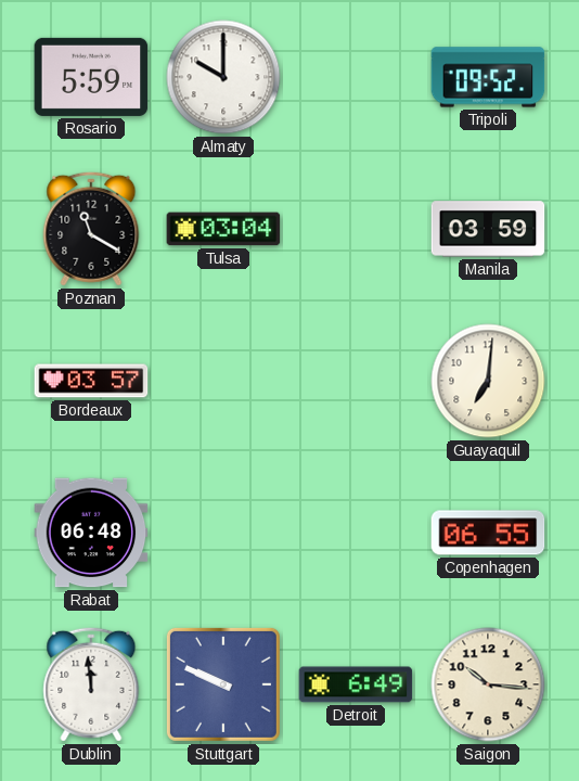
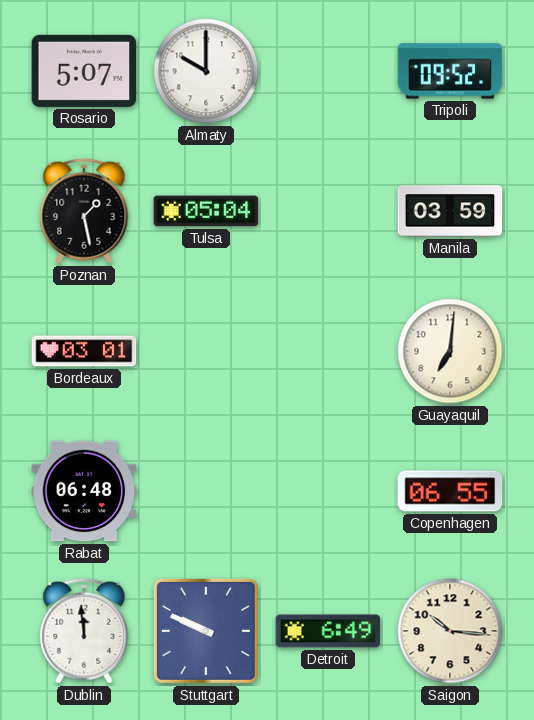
Rosario: 5:59 -> 5:07
Poznan: 11:20 -> 1:28
Tulsa: 03:04 -> 05:04
Bordeaux: 03:57 -> 03:01
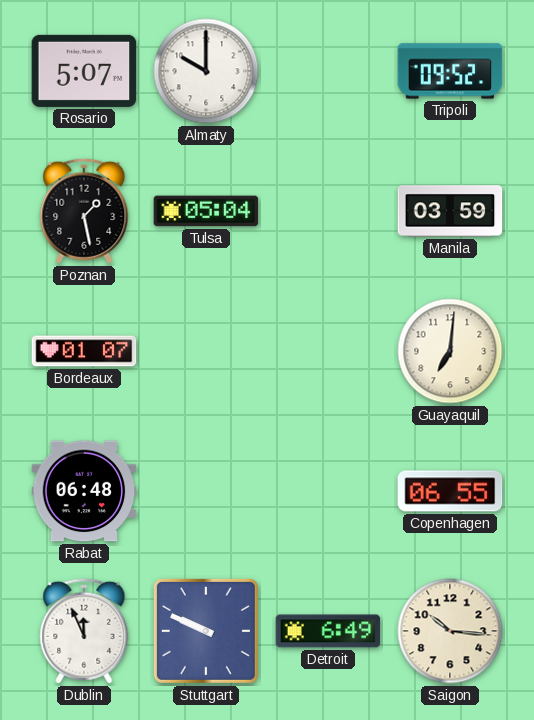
Bordeaux: 03:01 -> 01:07
Dublin: 11:59 -> 11:56
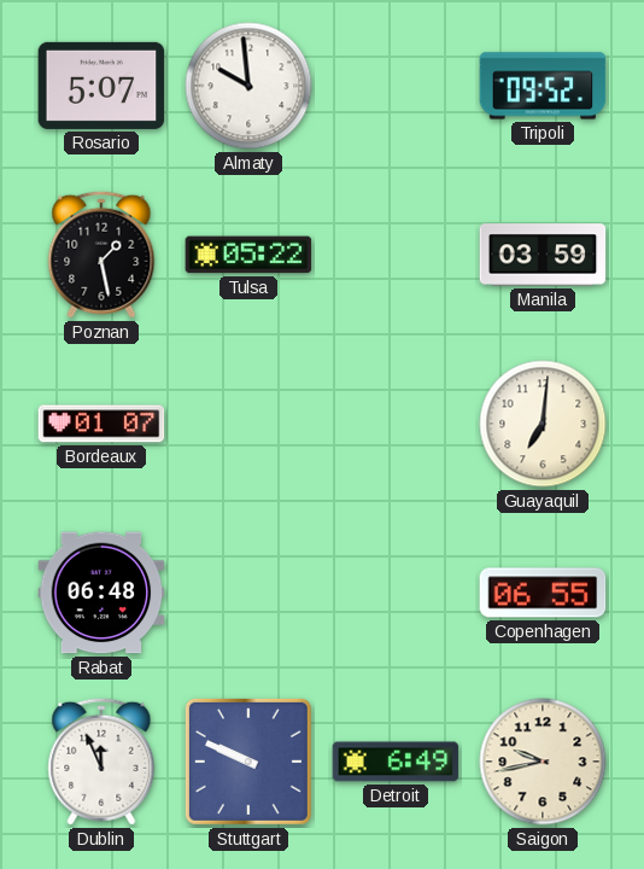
Almaty: 10:00 -> 9:59
Tulsa: 05:04 -> 05:22
Saigon: 10:16 -> 9:43
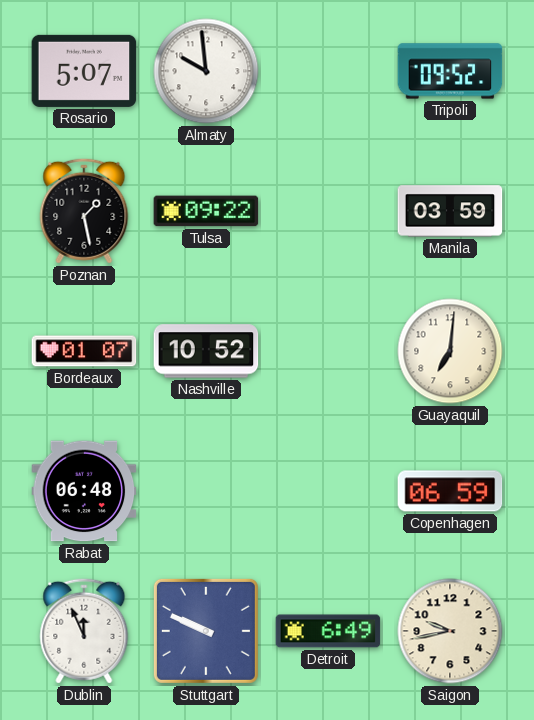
Tulsa: 05:22 -> 09:22
Nashville: none -> 10:52
Copenhagen: 06:55 -> 06:59
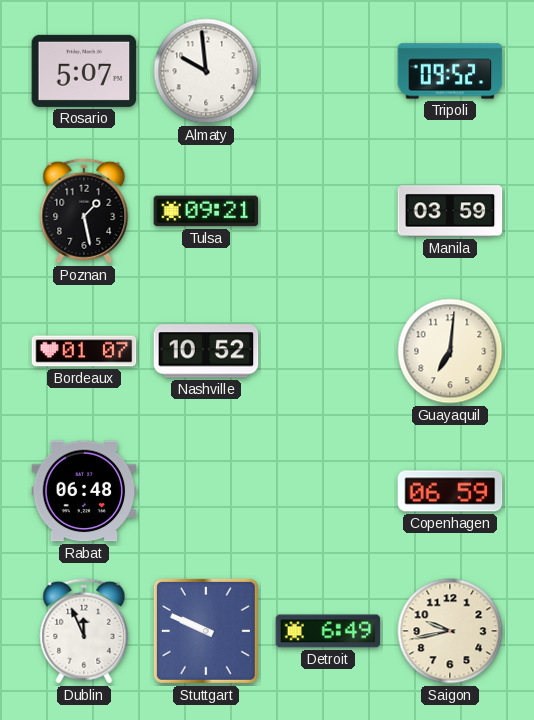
Tulsa: 09:22 -> 09:21
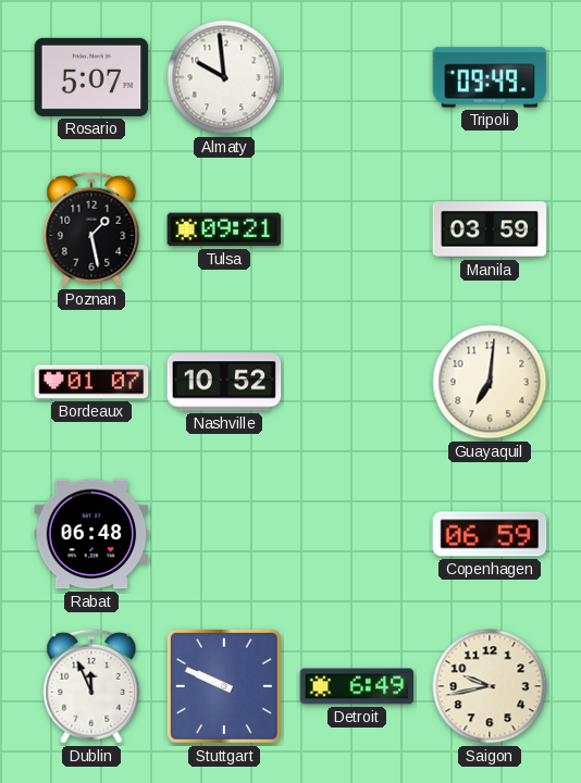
Tripoli: 09:52 -> 09:49
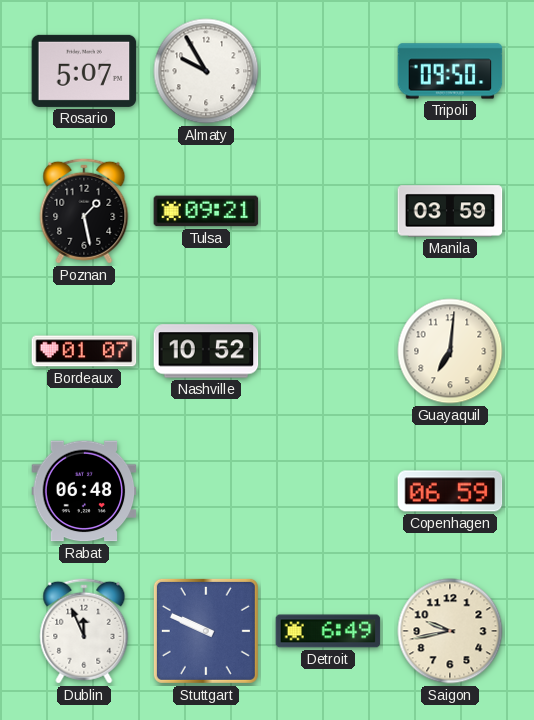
Almaty: 9:59 -> 9:55
Tripoli: 09:49 -> 09:50
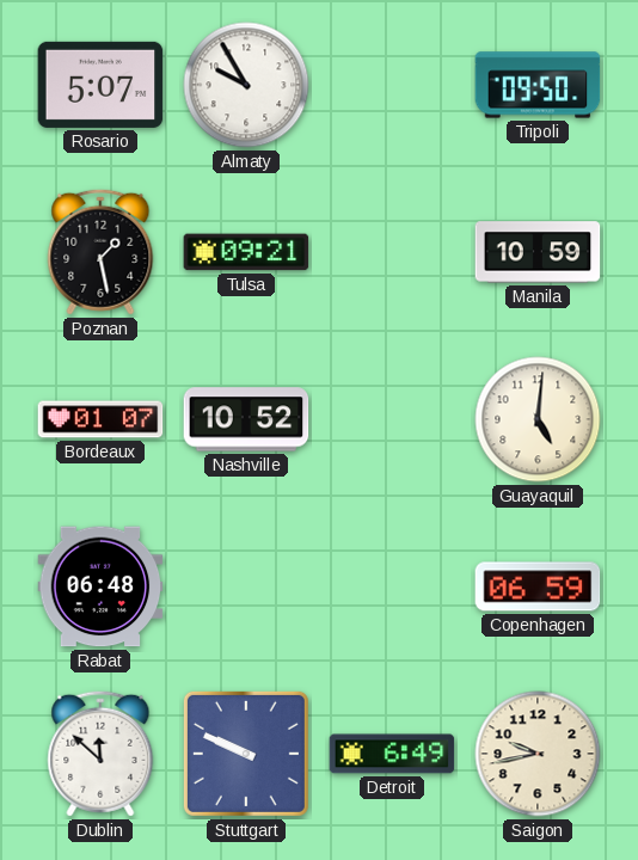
Manila: 03:59 -> 10:59
Guayaquil: 7:01 -> 5:01
Dublin: 11:56 -> 11:52
